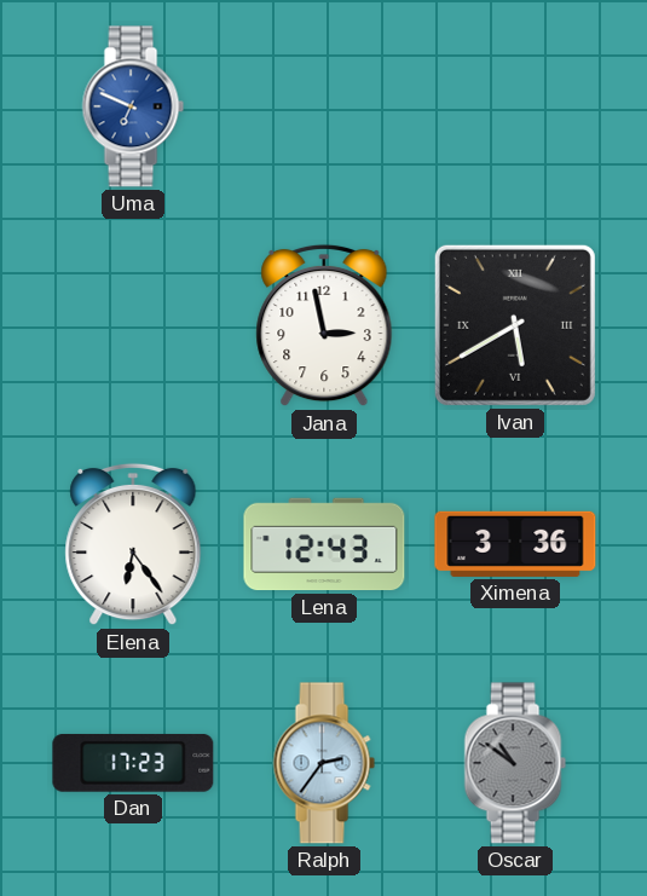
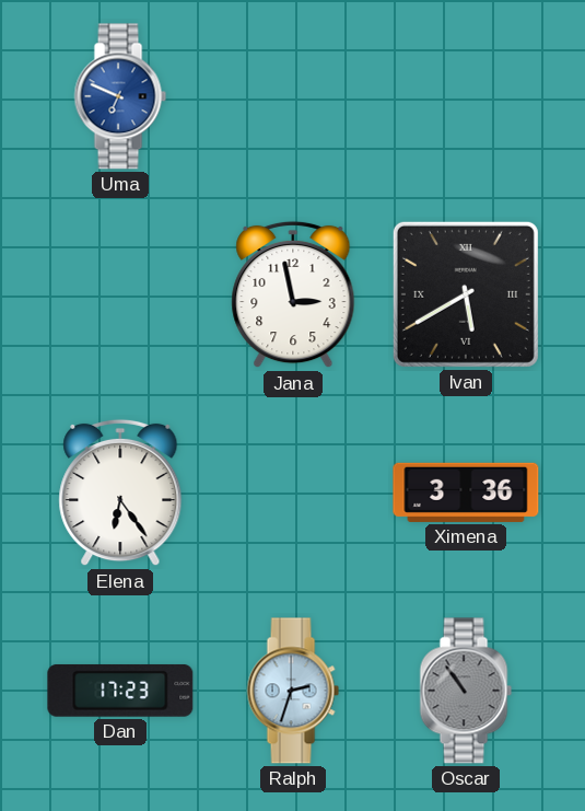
Lena: 12:43 -> none
Ralph: 2:36 -> 2:33
Oscar: 10:51 -> 10:54
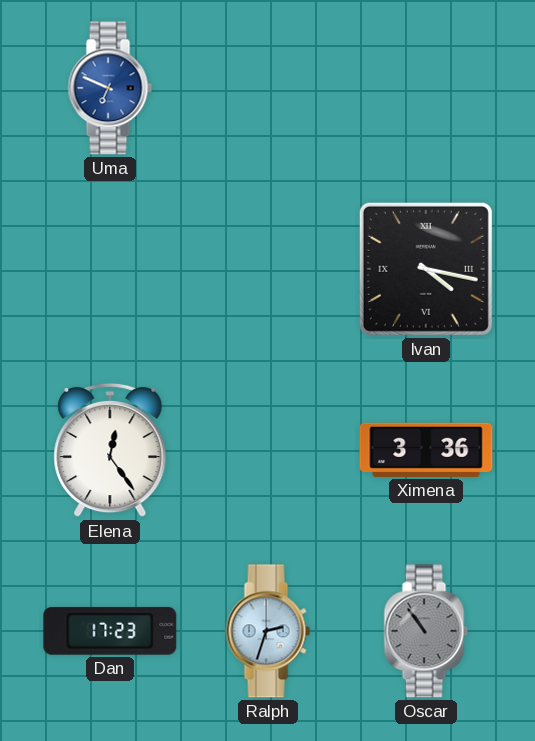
Jana: 2:58 -> none
Ivan: 5:40 -> 4:17
Elena: 6:24 -> 12:24
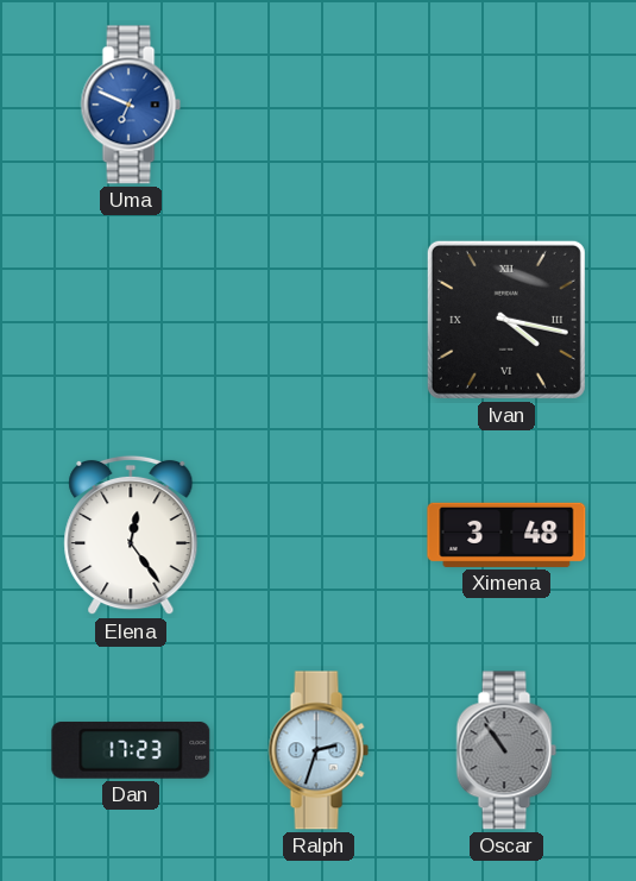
Ximena: 3:36 -> 3:48
